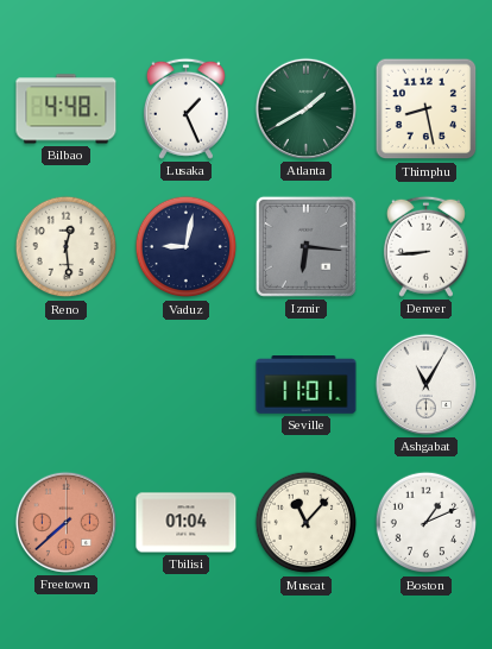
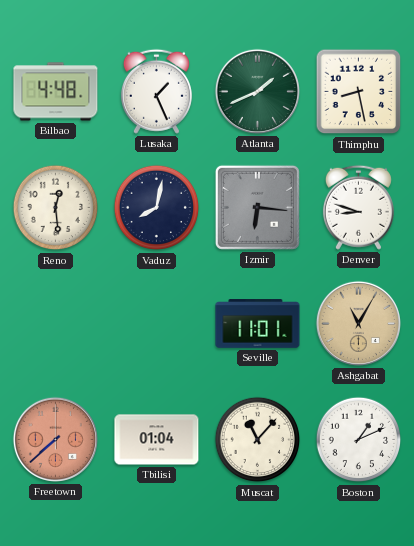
Atlanta: 1:40 -> 1:41
Vaduz: 9:02 -> 8:02
Denver: 8:44 -> 8:48
Ashgabat dial: white -> champagne
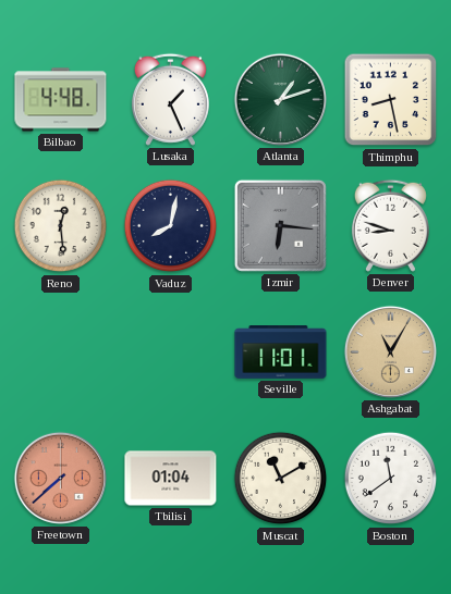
Atlanta: 1:41 -> 1:12
Muscat: 11:07 -> 11:10
Boston: 1:11 -> 11:39
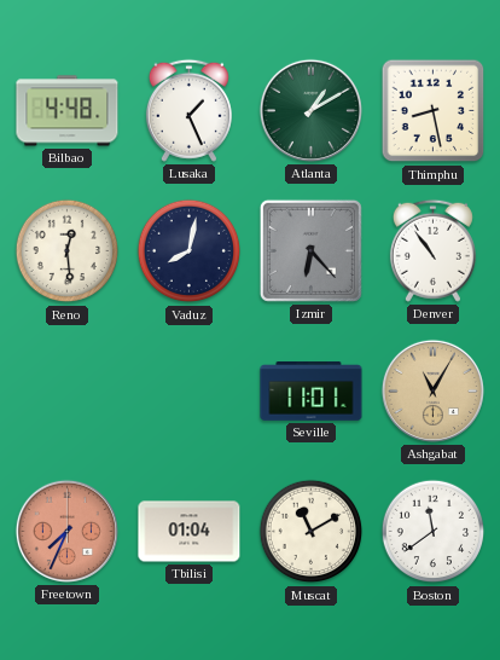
Atlanta: 1:12 -> 1:10
Izmir: 6:16 -> 6:23
Denver: 8:48 -> 10:54
Freetown: 7:38 -> 7:34
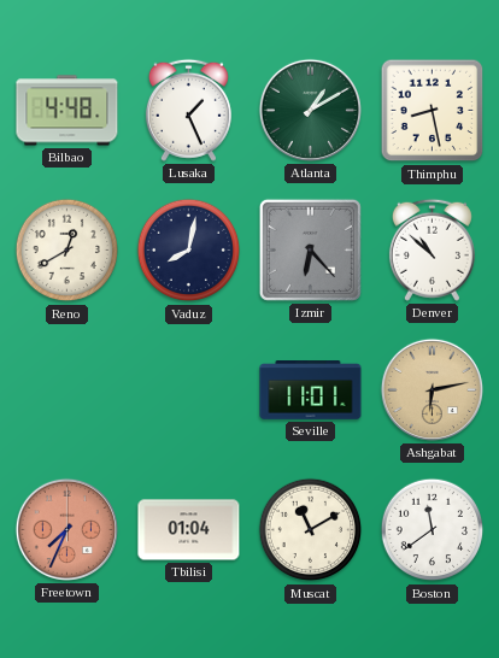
Reno: 12:29 -> 12:40
Denver: 10:54 -> 10:52
Ashgabat: 11:05 -> 6:13
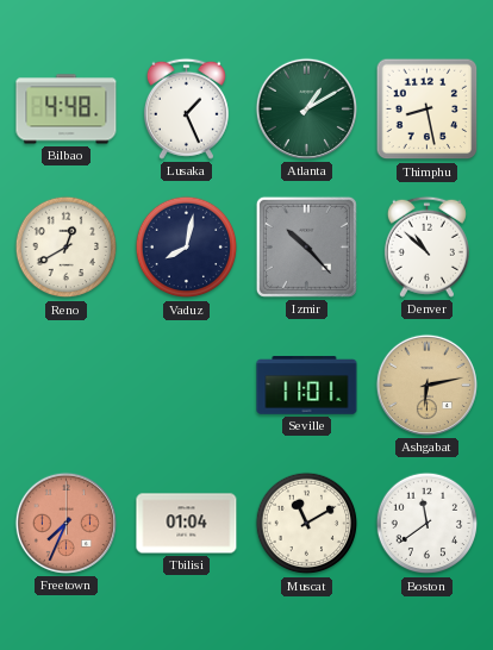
Izmir: 6:23 -> 10:23
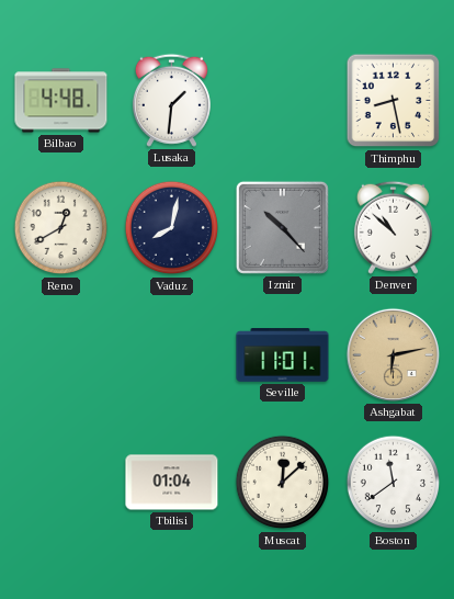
Lusaka: 1:26 -> 1:31
Atlanta: 1:10 -> none
Freetown: 7:34 -> none
Muscat: 11:10 -> 12:08
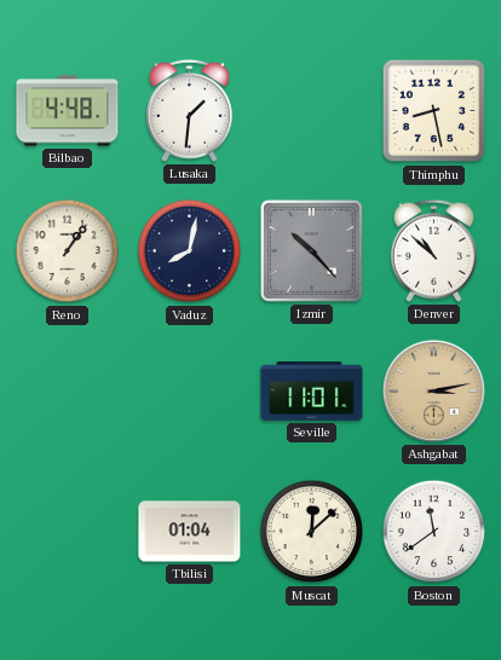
Reno: 12:40 -> 1:06
Ashgabat: 6:13 -> 3:13
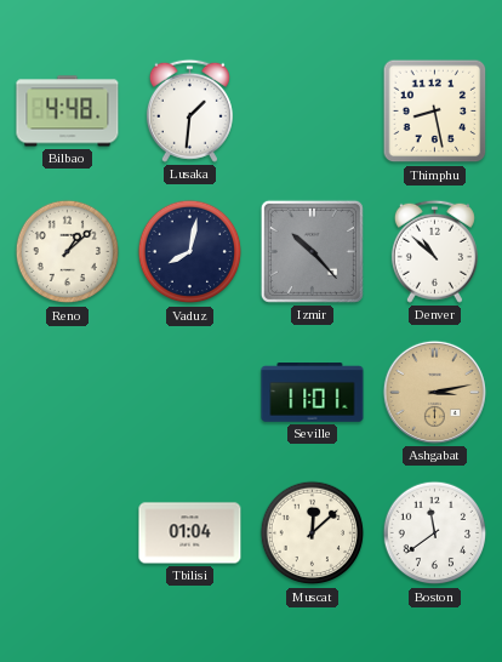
Reno: 1:06 -> 1:08
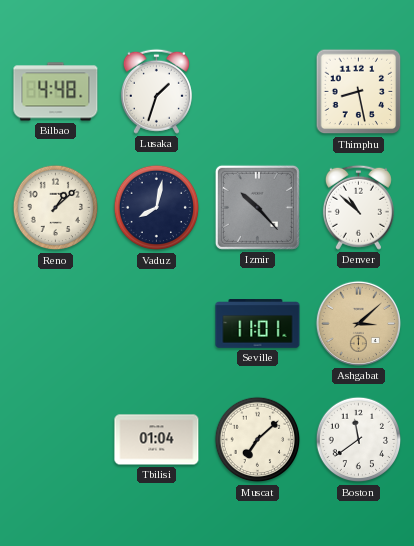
Lusaka: 1:31 -> 1:33
Ashgabat: 3:13 -> 3:08
Muscat: 12:08 -> 7:08
